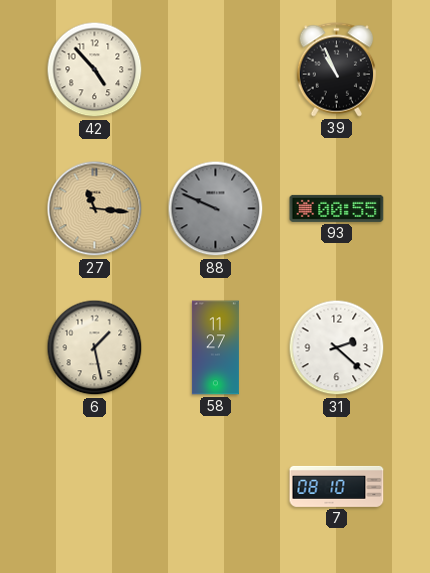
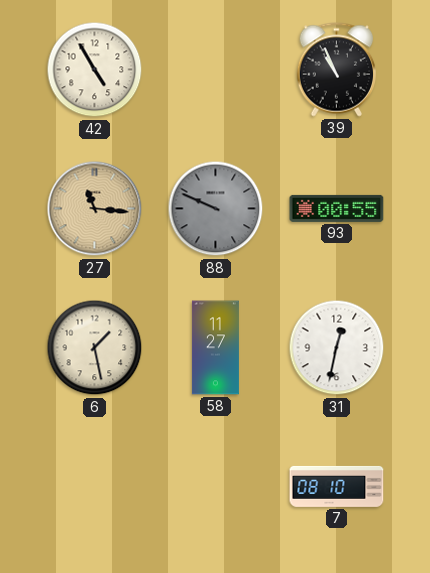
42: 4:53 -> 4:55
31: 2:22 -> 12:32
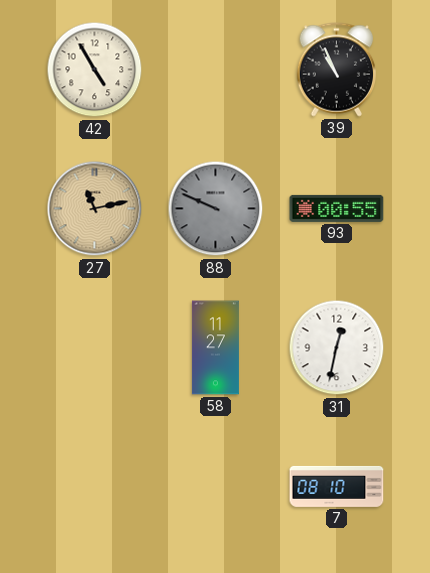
27: 11:16 -> 11:13
6: 1:28 -> none
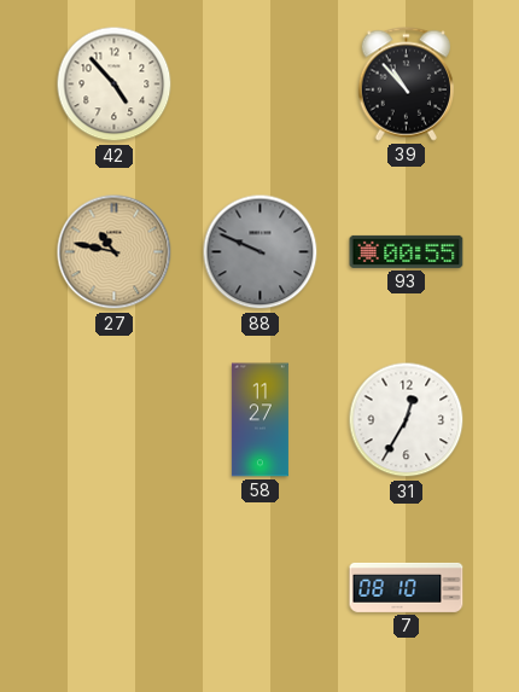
42: 4:55 -> 4:53
39: 10:56 -> 10:53
27: 11:13 -> 10:47
31: 12:32 -> 12:35
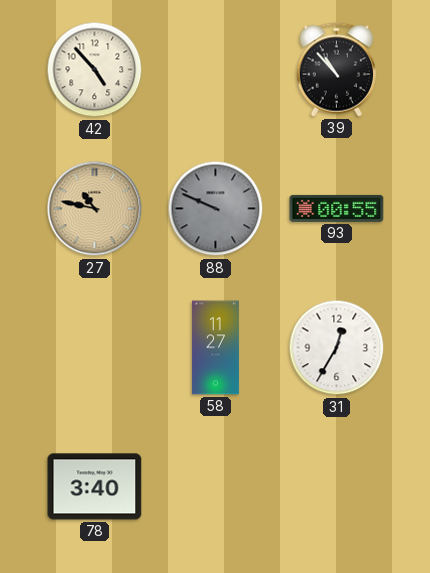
78: none -> 3:40
7: 08:10 -> none
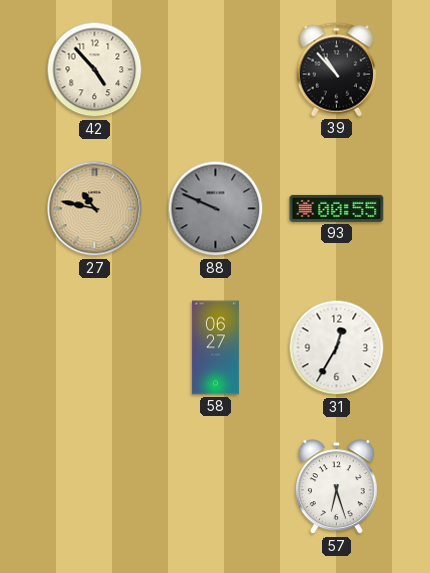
58: 11:27 -> 06:27
78: 3:40 -> none
57: none -> 6:27
